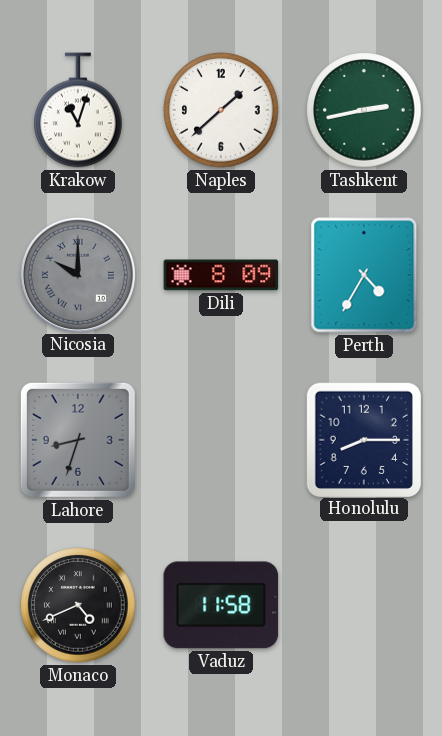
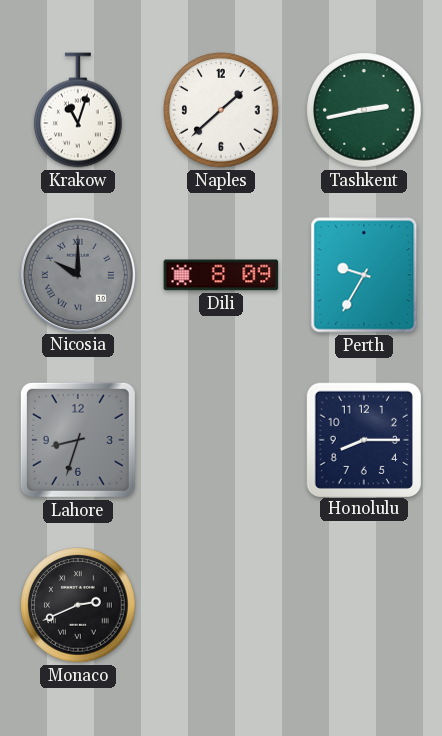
Perth: 4:35 -> 9:35
Monaco: 4:41 -> 2:41
Vaduz: 11:58 -> none
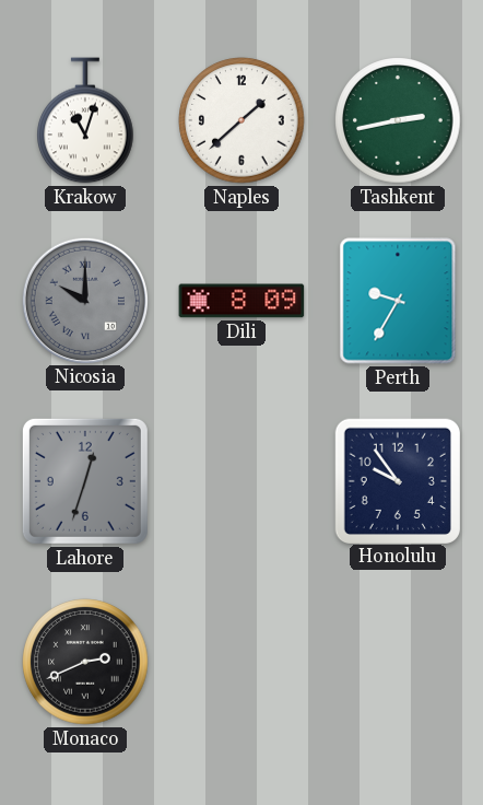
Lahore: 8:33 -> 12:33
Honolulu: 8:15 -> 9:54
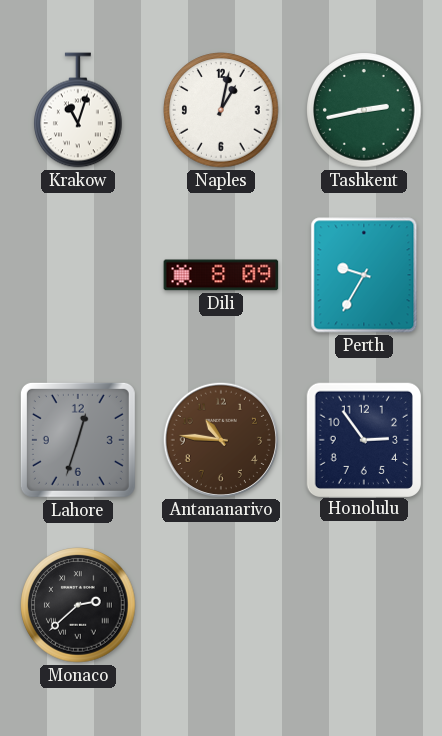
Naples: 1:38 -> 1:02
Nicosia: 10:00 -> none
Antananarivo: none -> 10:46
Honolulu: 9:54 -> 2:54
Monaco: 2:41 -> 2:38
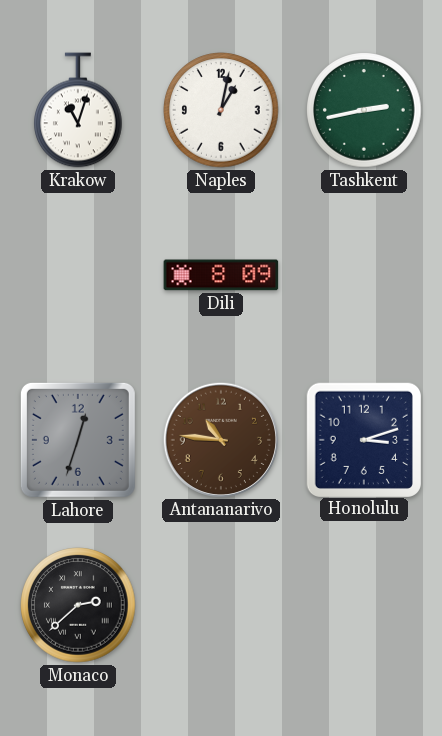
Perth: 9:35 -> none
Honolulu: 2:54 -> 3:12
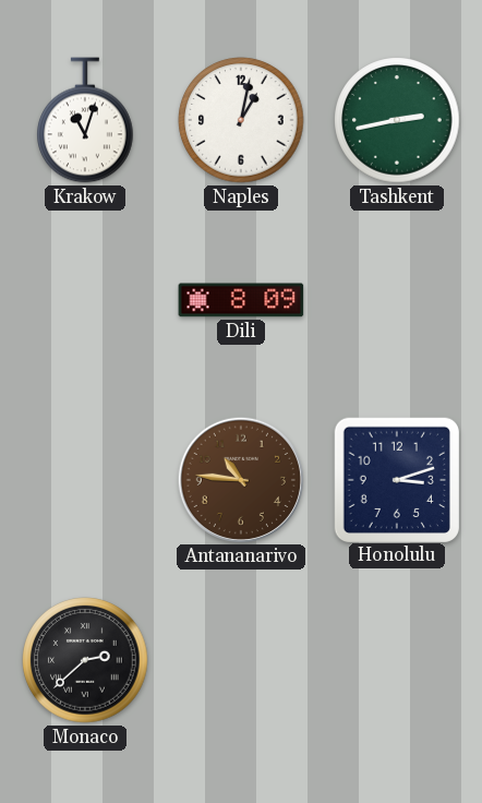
Lahore: 12:33 -> none
